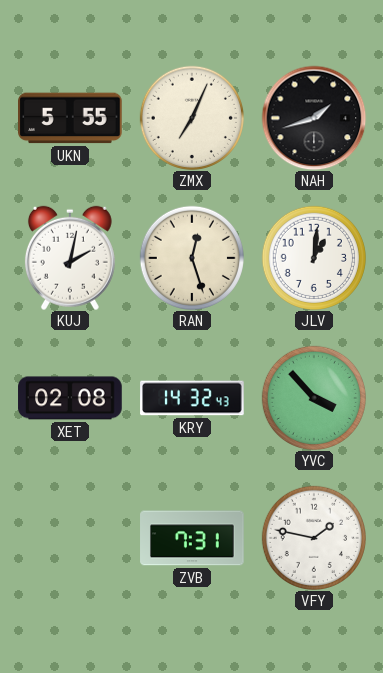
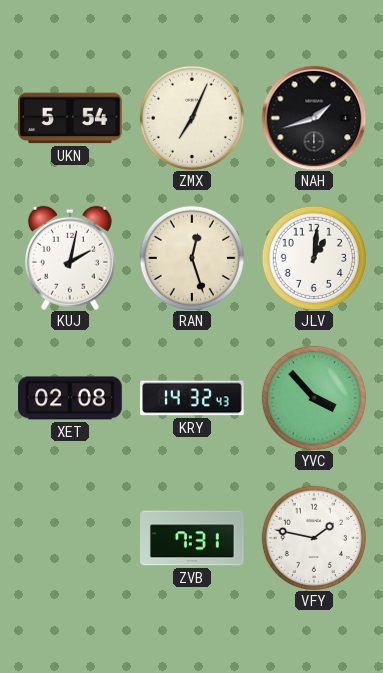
UKN: 5:55 -> 5:54
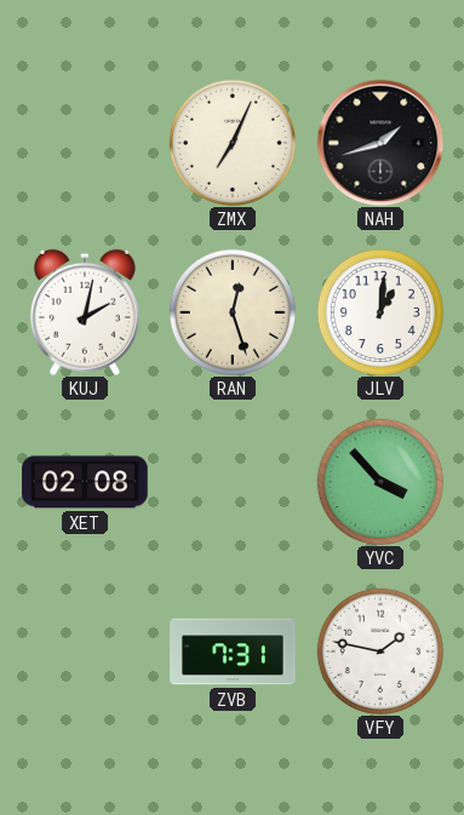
UKN: 5:54 -> none
KRY: 14:32 -> none
